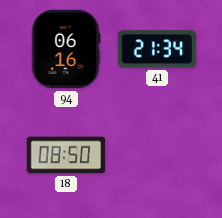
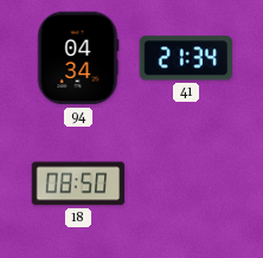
94: 06:16 -> 04:34
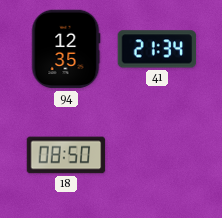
94: 04:34 -> 12:35
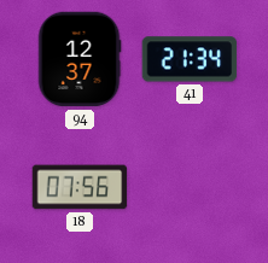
94: 12:35 -> 12:37
18: 08:50 -> 07:56
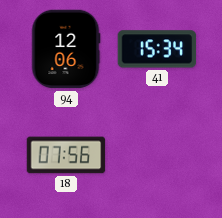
94: 12:37 -> 12:06
41: 21:34 -> 15:34
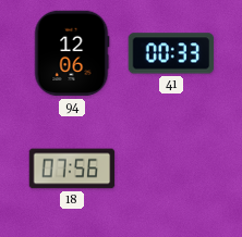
41: 15:34 -> 00:33
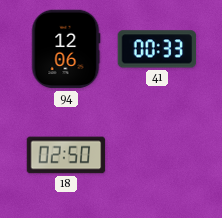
18: 07:56 -> 02:50
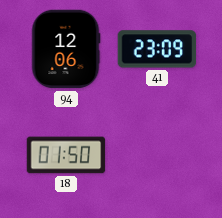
41: 00:33 -> 23:09
18: 02:50 -> 01:50
